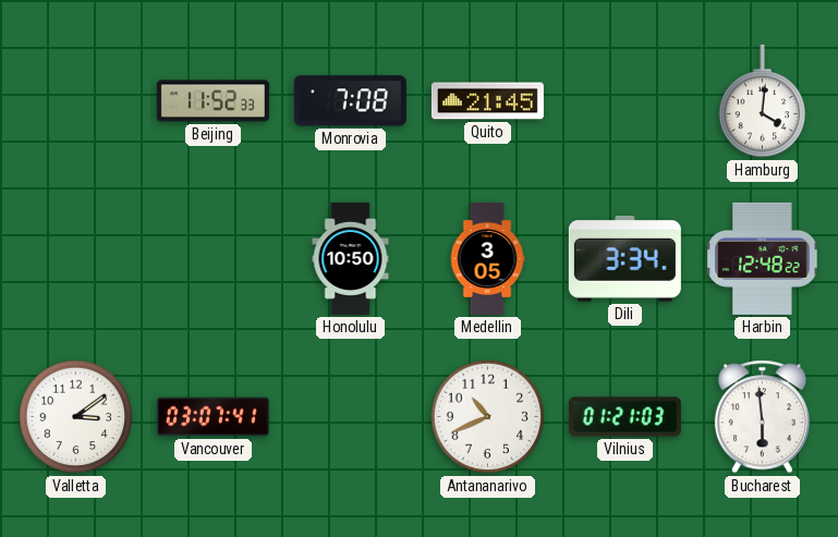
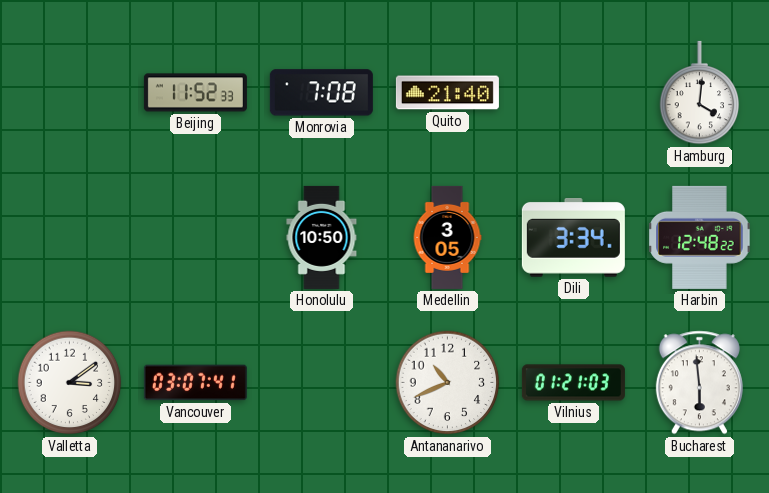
Quito: 21:45 -> 21:40
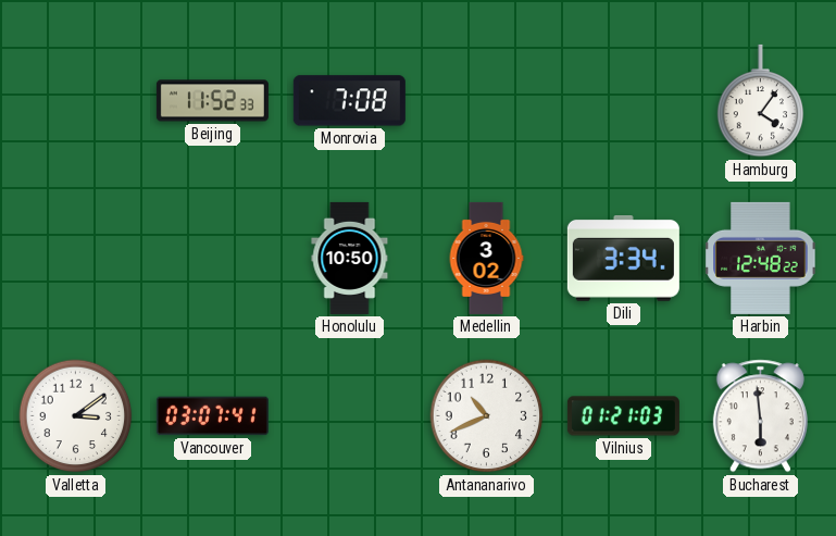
Quito: 21:40 -> none
Hamburg: 4:01 -> 4:06
Medellin: 3:05 -> 3:02
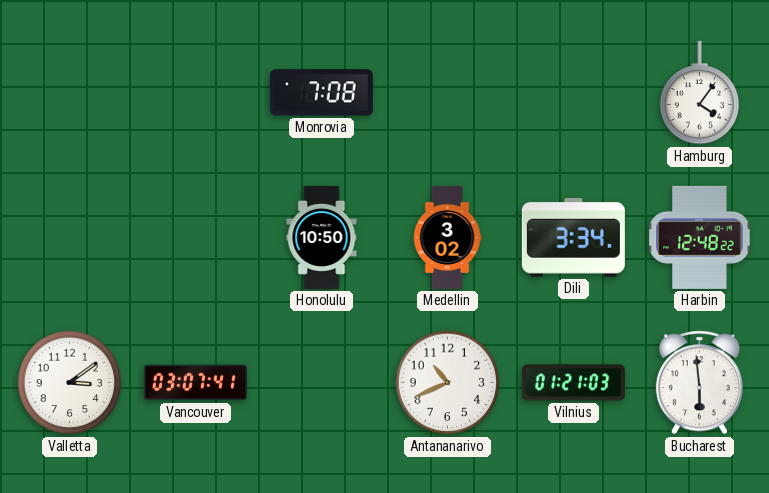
Beijing: 11:52 -> none
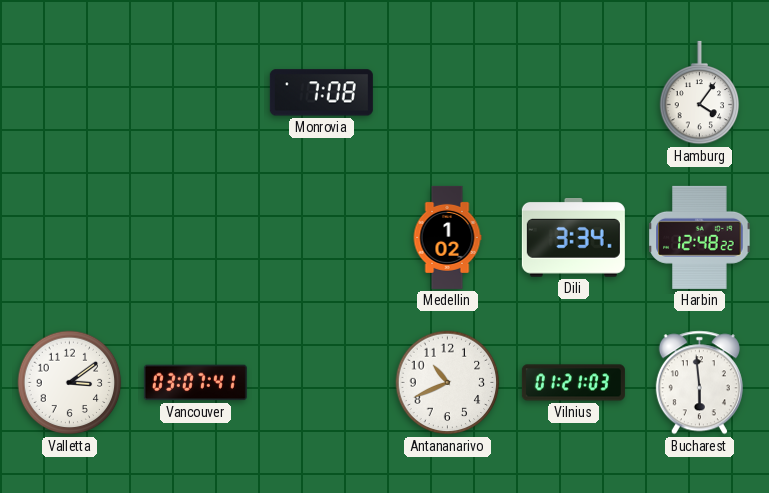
Honolulu: 10:50 -> none
Medellin: 3:02 -> 1:02
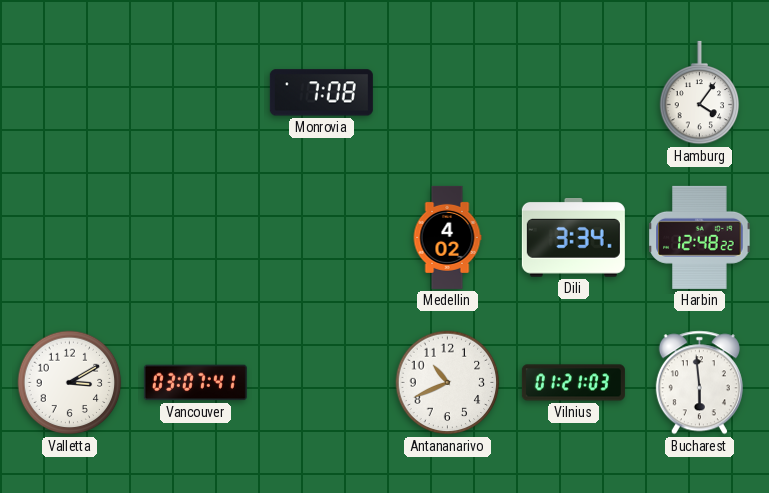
Medellin: 1:02 -> 4:02
Valletta: 3:09 -> 3:10
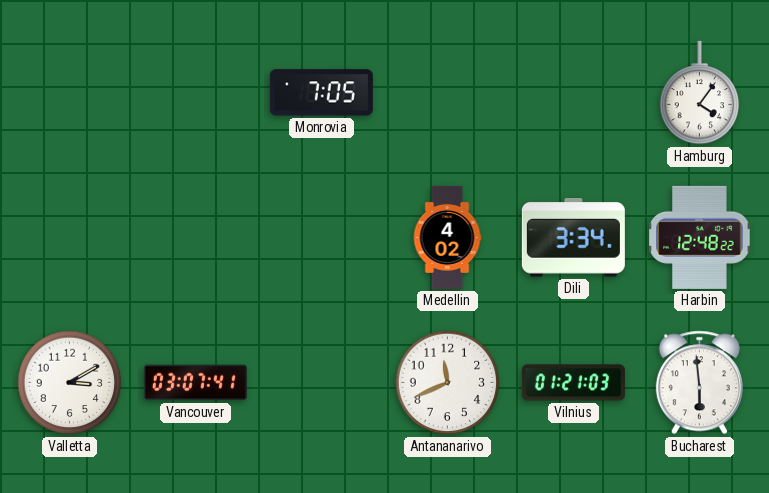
Monrovia: 7:08 -> 7:05
Antananarivo: 10:41 -> 11:41
